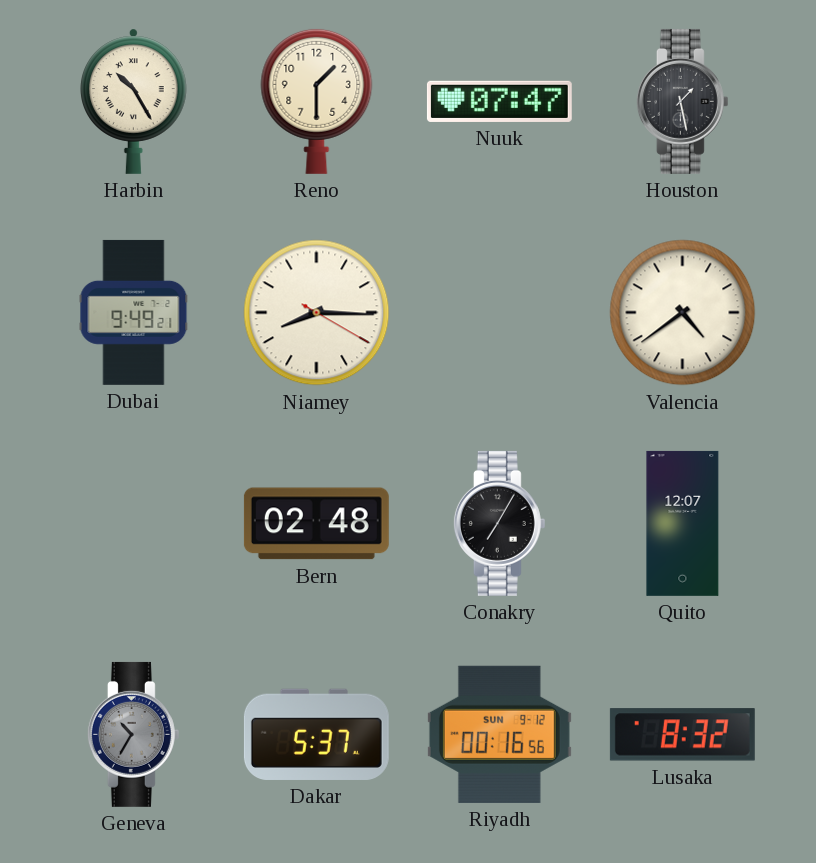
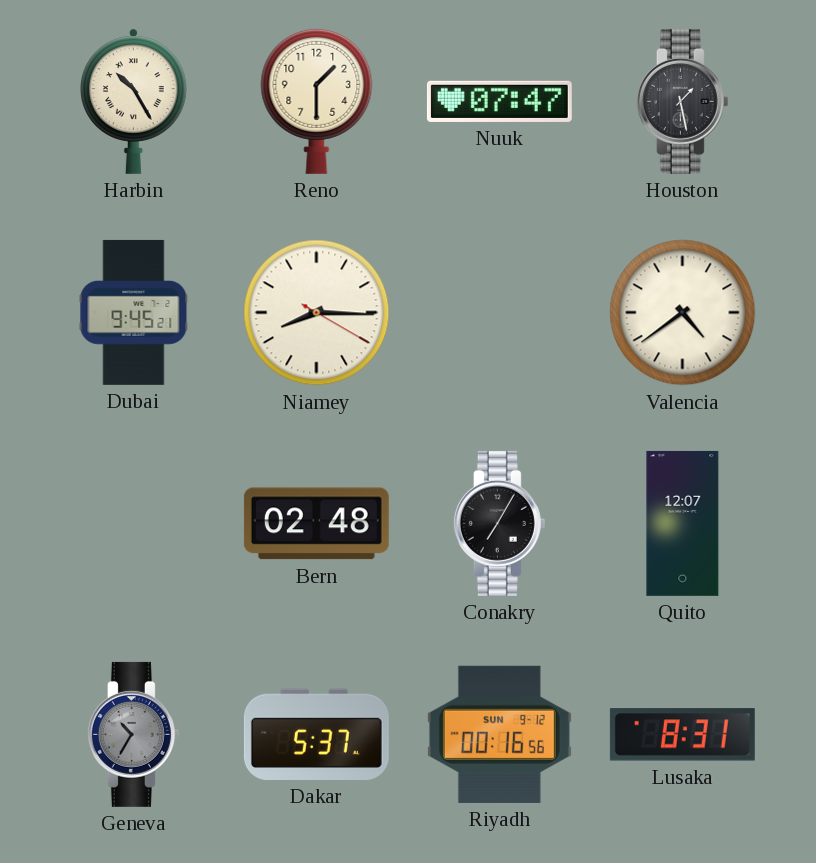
Dubai: 9:49 -> 9:45
Lusaka: 8:32 -> 8:31
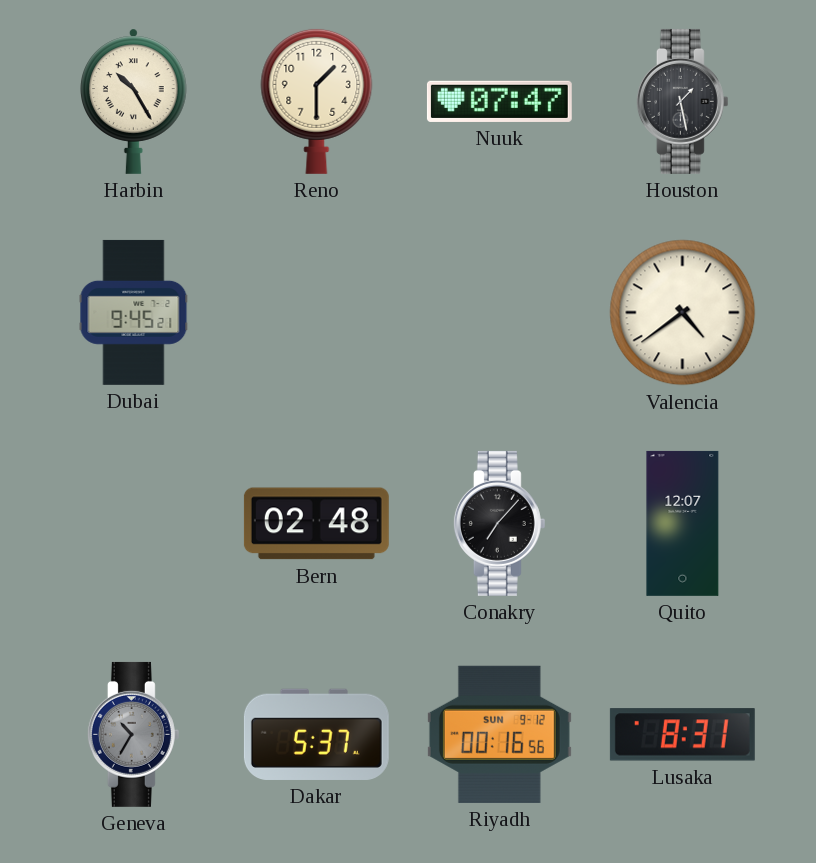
Niamey: 8:15 -> none
Conakry: 7:05 -> 7:07
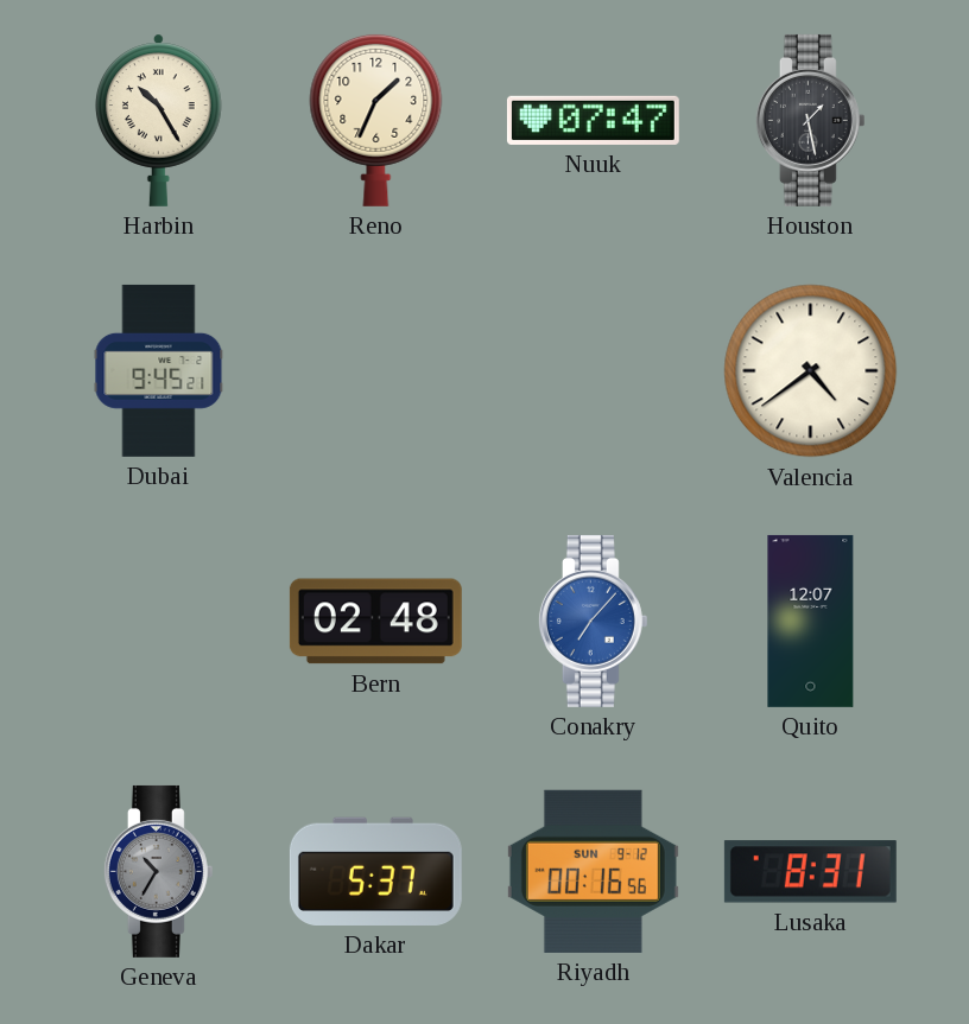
Reno: 1:30 -> 1:34
Conakry dial: black -> blue
